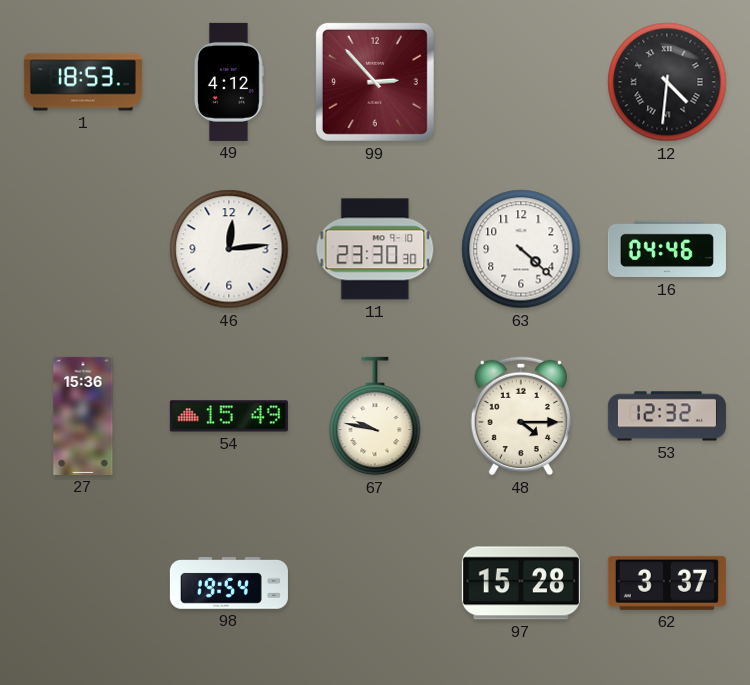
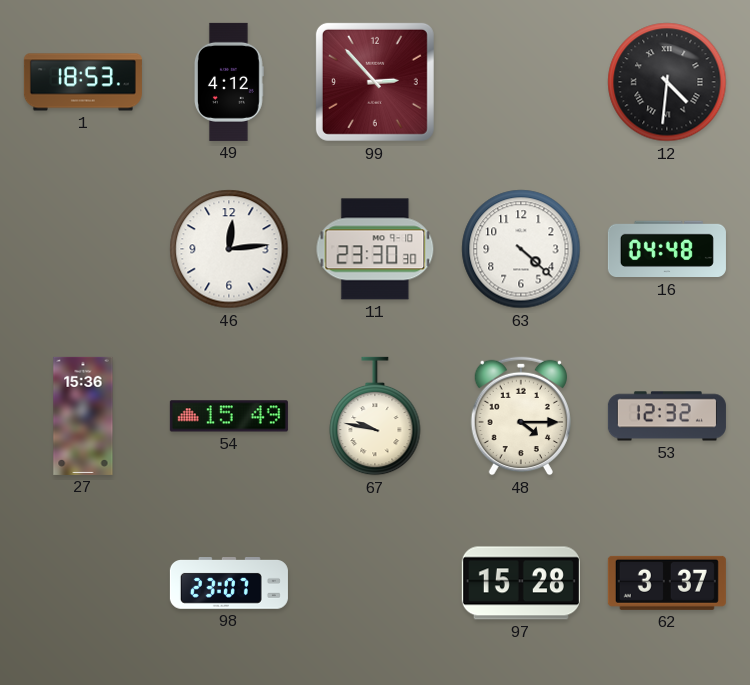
16: 04:46 -> 04:48
98: 19:54 -> 23:07
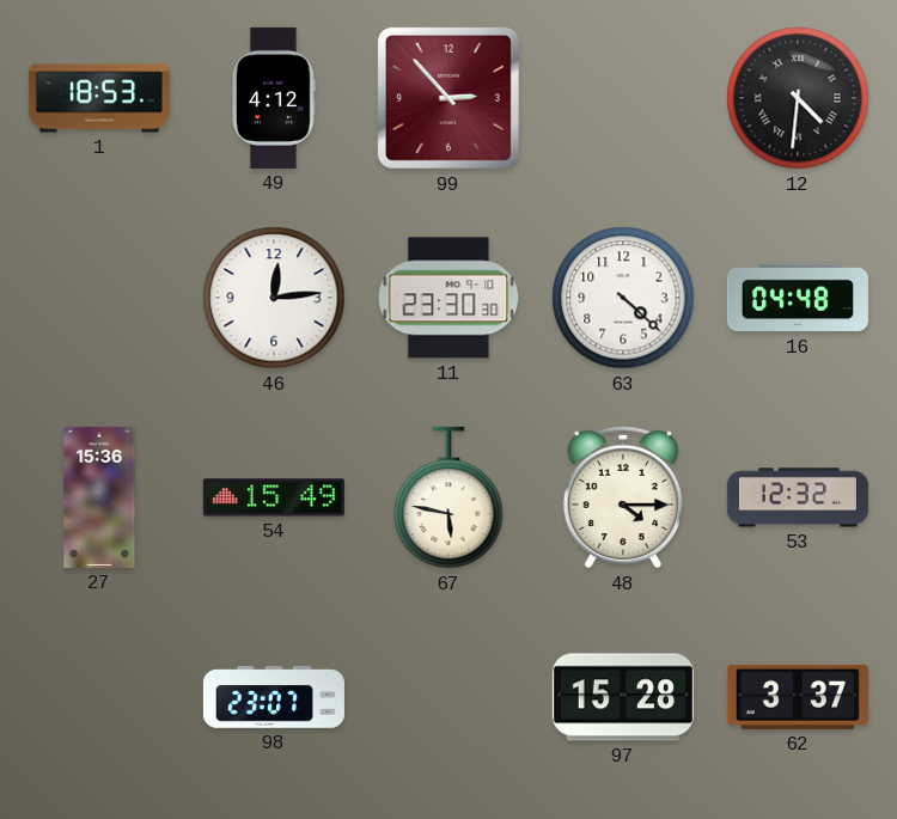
67: 9:47 -> 5:47
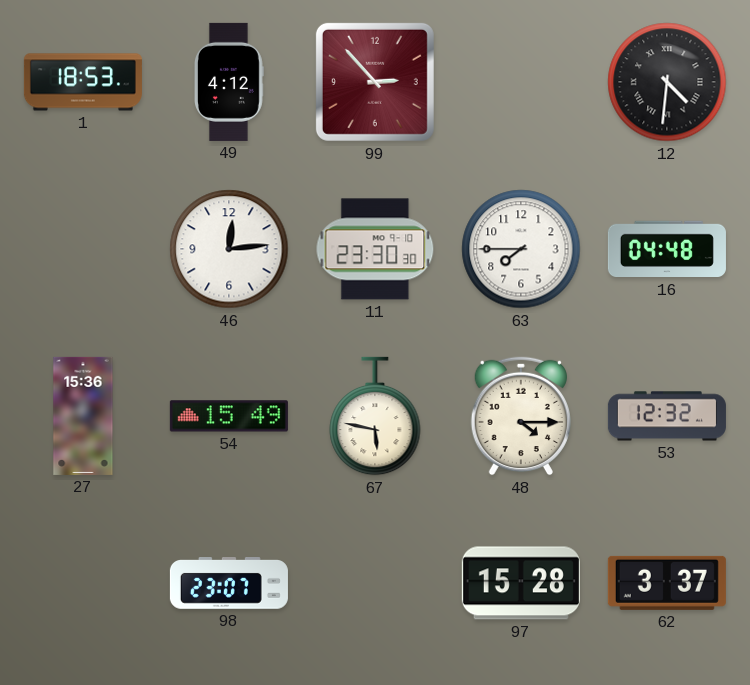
63: 4:22 -> 7:45
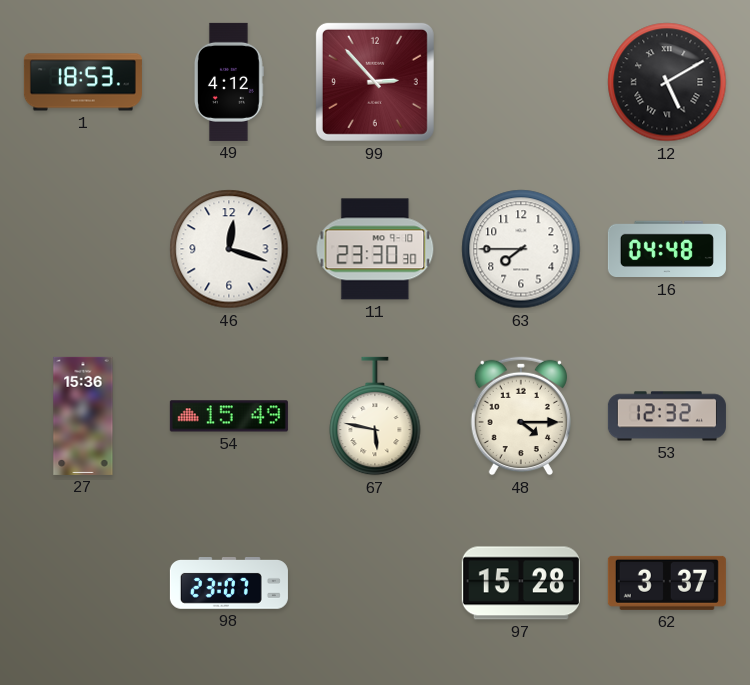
12: 4:31 -> 5:10
46: 12:14 -> 12:18
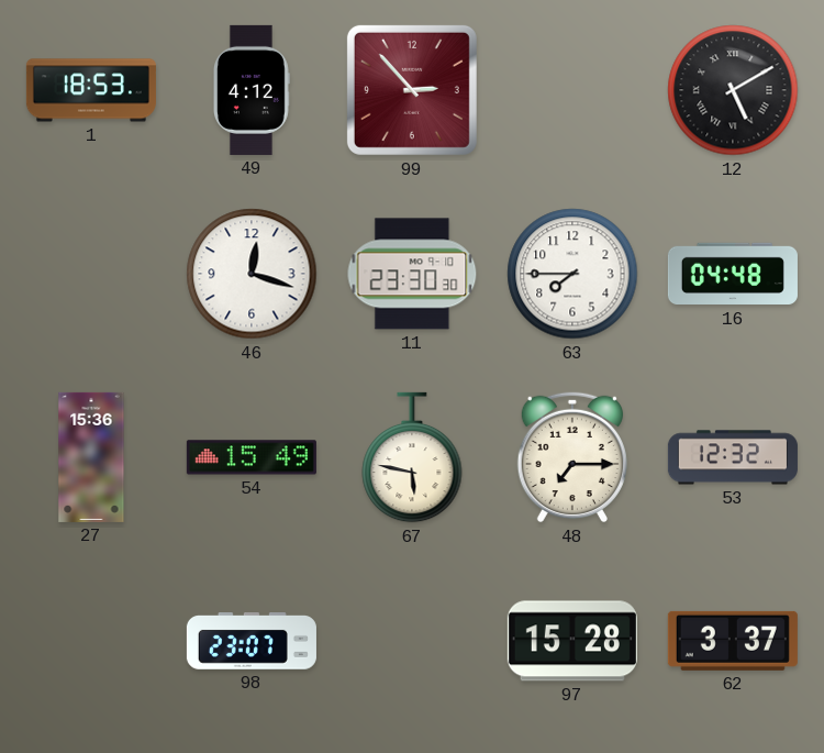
48: 4:15 -> 7:15
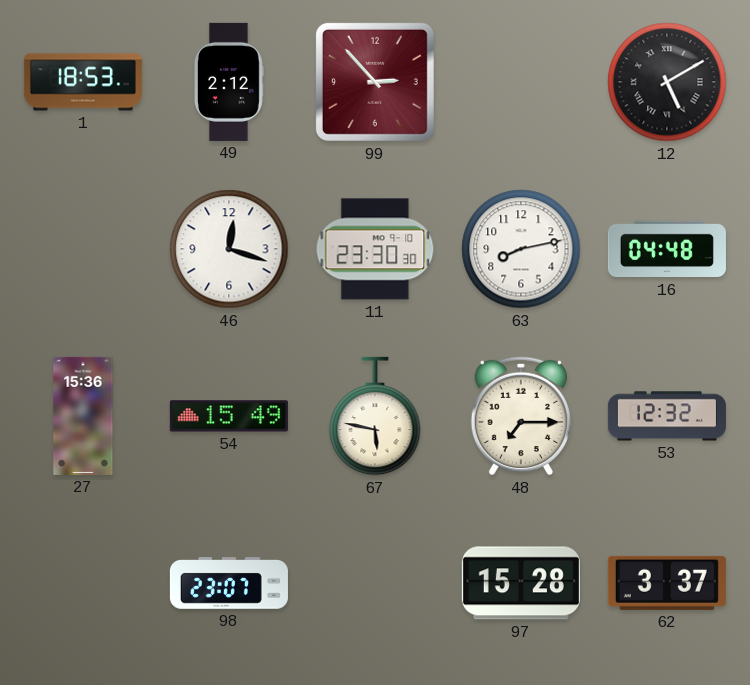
49: 4:12 -> 2:12
63: 7:45 -> 8:13
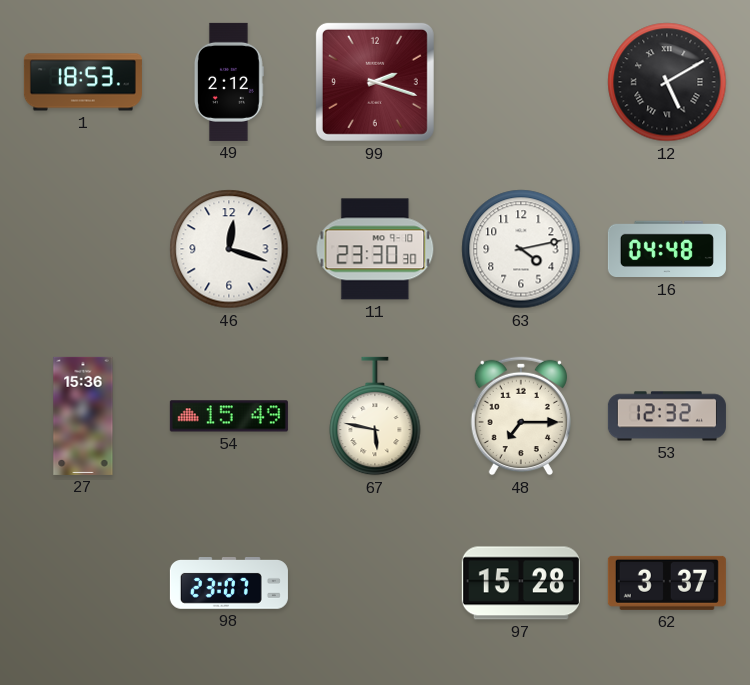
99: 2:53 -> 2:18
63: 8:13 -> 4:13
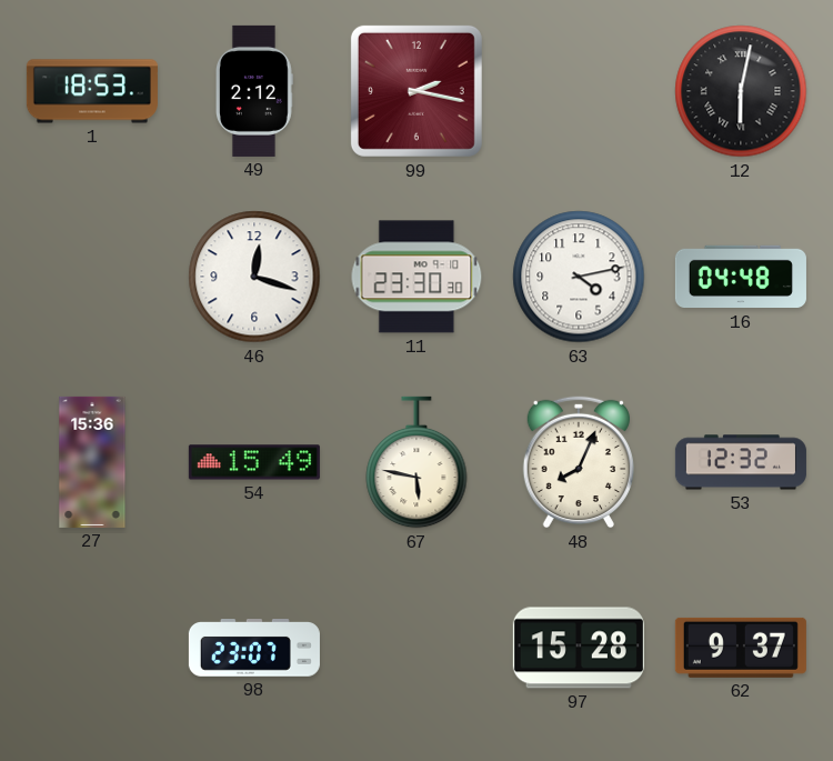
99: 2:18 -> 2:17
12: 5:10 -> 6:02
48: 7:15 -> 8:04
62: 3:37 -> 9:37
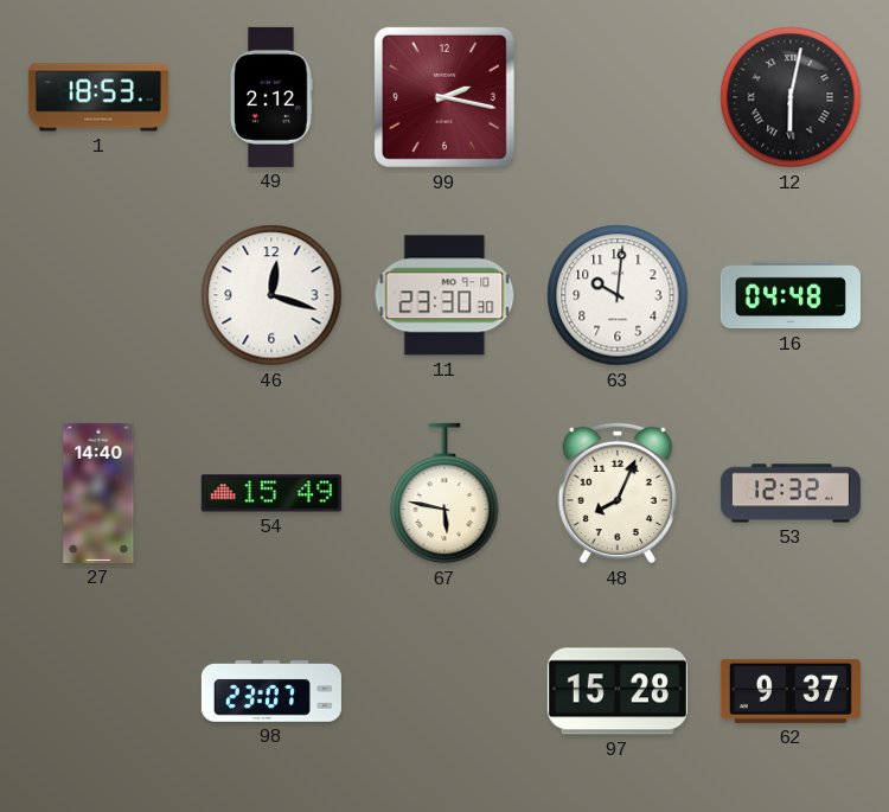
63: 4:13 -> 10:01
27: 15:36 -> 14:40
